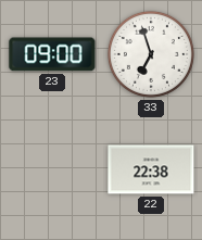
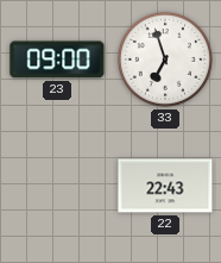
22: 22:38 -> 22:43
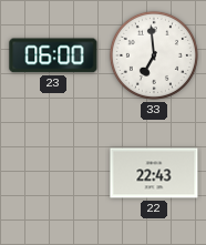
23: 09:00 -> 06:00
33: 6:57 -> 6:59
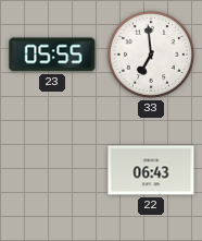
23: 06:00 -> 05:55
22: 22:43 -> 06:43
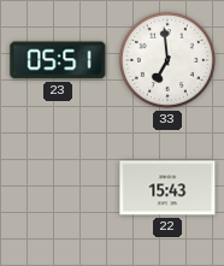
23: 05:55 -> 05:51
22: 06:43 -> 15:43
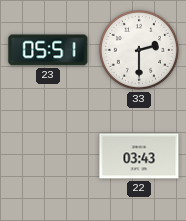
33: 6:59 -> 2:30
22: 15:43 -> 03:43
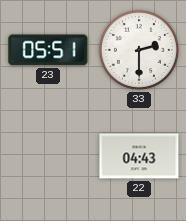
22: 03:43 -> 04:43
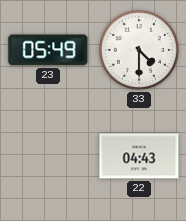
23: 05:51 -> 05:49
33: 2:30 -> 4:30
